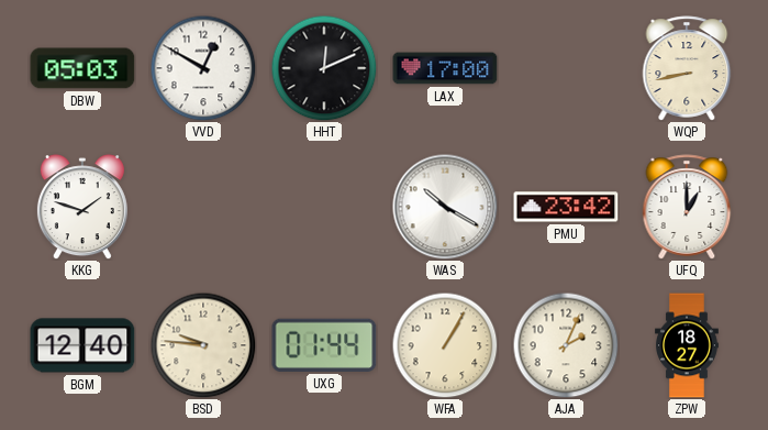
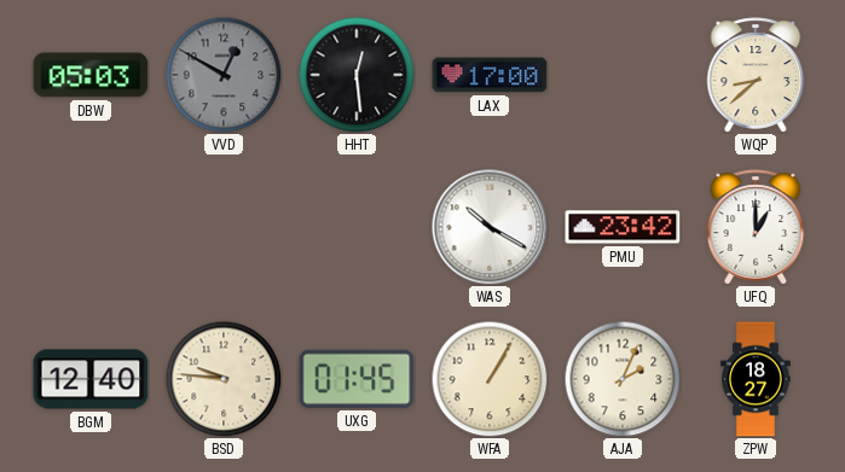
VVD dial: white -> grey
HHT: 12:11 -> 12:29
WQP: 8:43 -> 8:38
KKG: 1:48 -> none
UXG: 01:44 -> 01:45
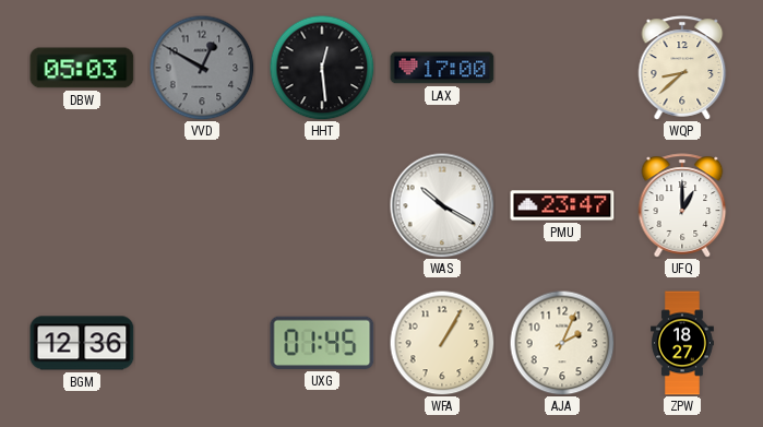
PMU: 23:42 -> 23:47
BGM: 12:40 -> 12:36
BSD: 9:46 -> none
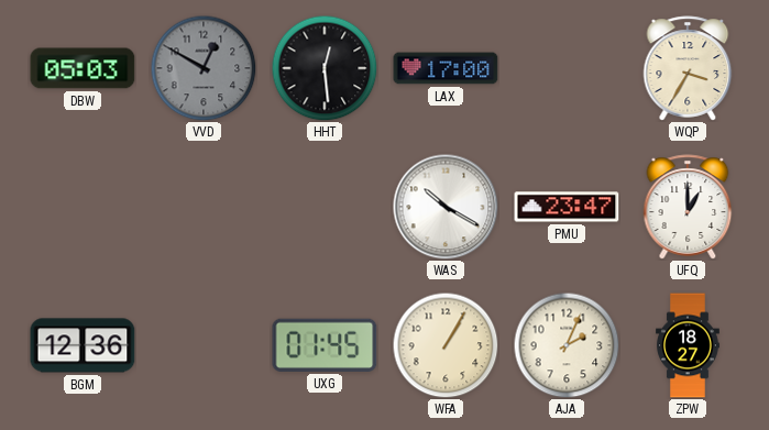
WQP: 8:38 -> 3:35
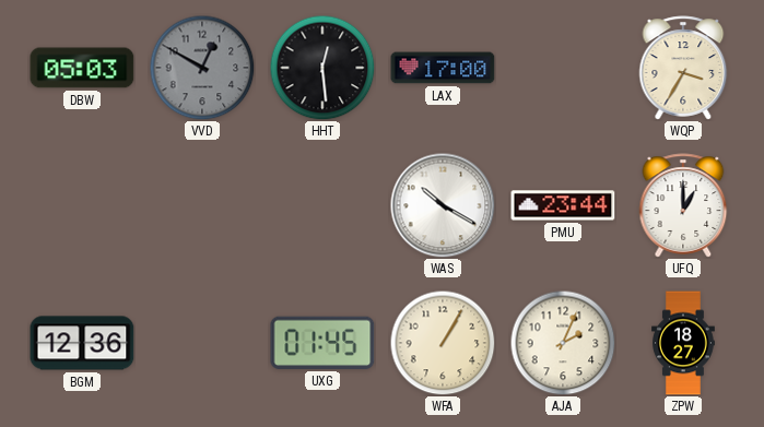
PMU: 23:47 -> 23:44
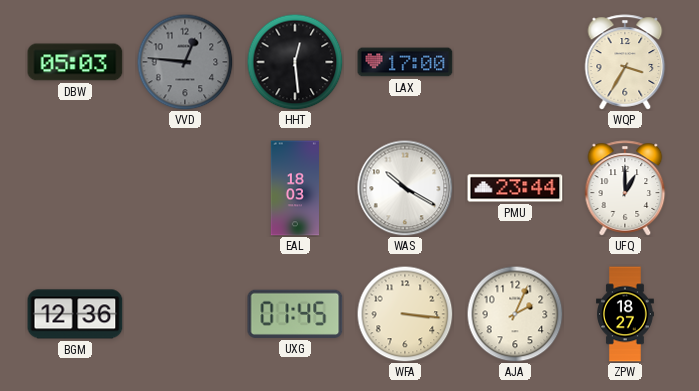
VVD: 12:50 -> 12:46
EAL: none -> 18:03
WFA: 1:05 -> 3:16
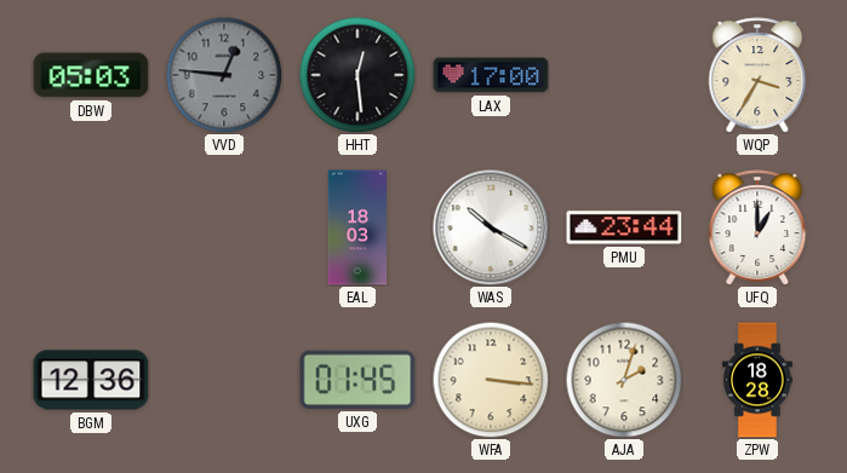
AJA: 2:04 -> 2:03
ZPW: 18:27 -> 18:28
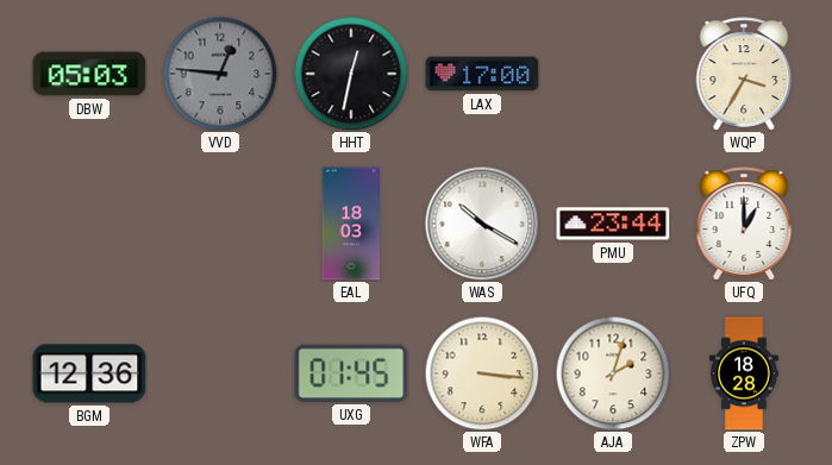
HHT: 12:29 -> 12:32
